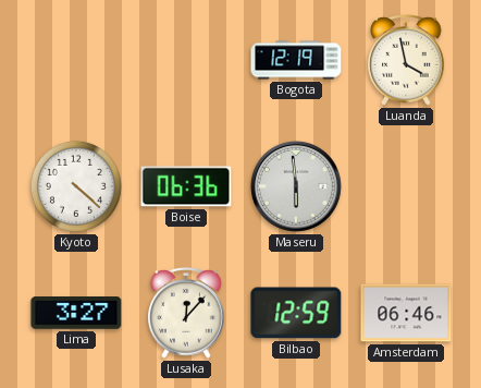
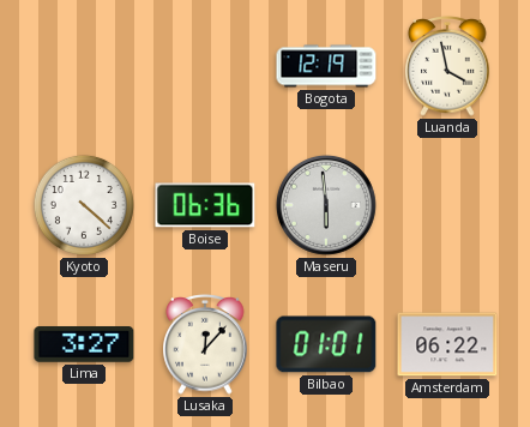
Bilbao: 12:59 -> 01:01
Amsterdam: 06:46 -> 06:22
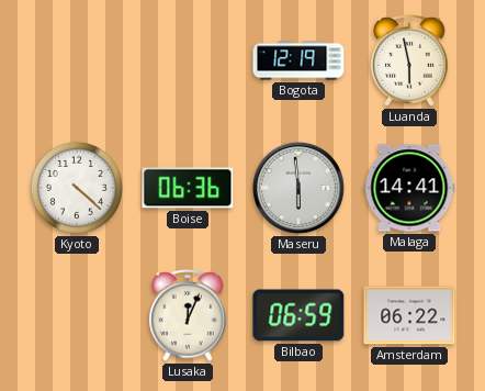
Luanda: 3:58 -> 5:58
Malaga: none -> 14:41
Lima: 3:27 -> none
Lusaka: 12:07 -> 12:04
Bilbao: 01:01 -> 06:59
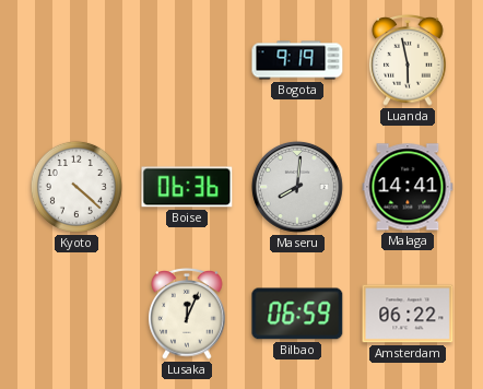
Bogota: 12:19 -> 9:19
Maseru: 5:59 -> 8:01
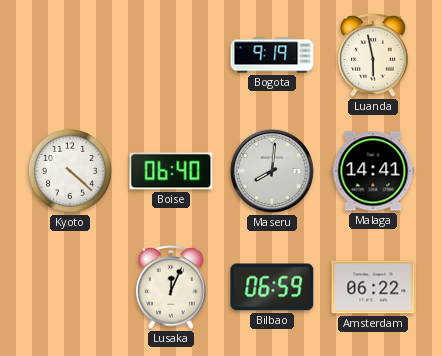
Boise: 06:36 -> 06:40
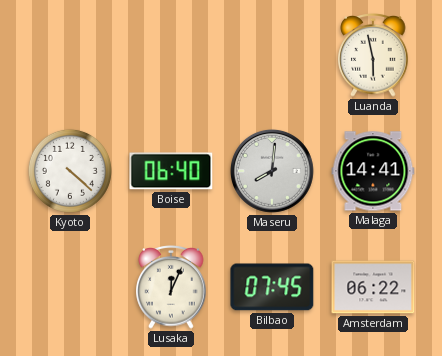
Bogota: 9:19 -> none
Bilbao: 06:59 -> 07:45
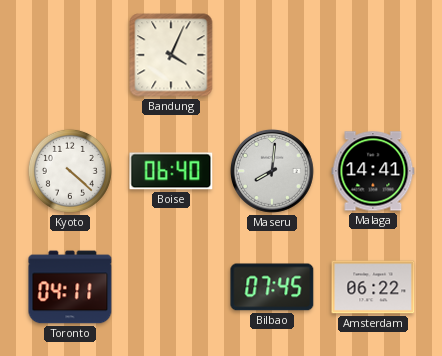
Bandung: none -> 4:04
Luanda: 5:58 -> none
Toronto: none -> 04:11
Lusaka: 12:04 -> none
